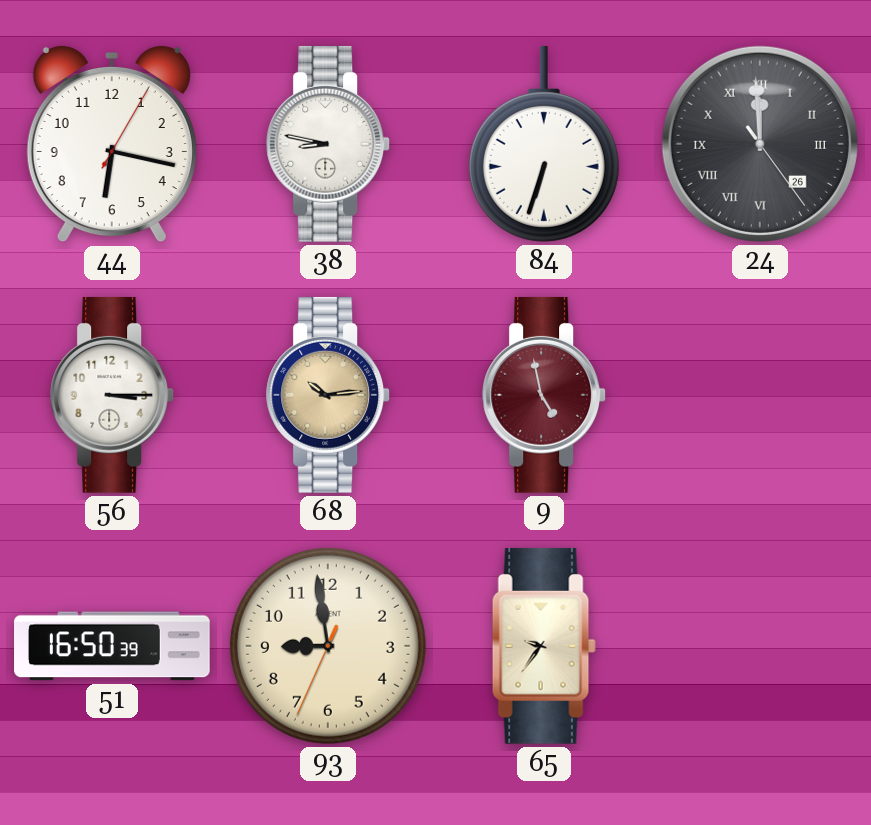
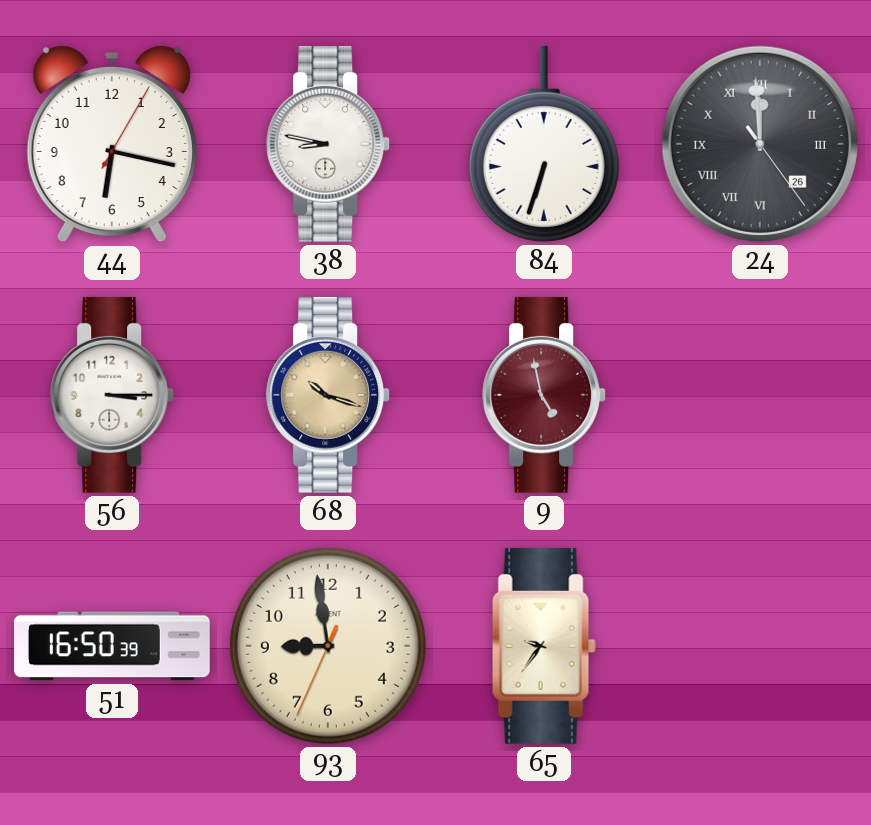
68: 10:14 -> 10:18
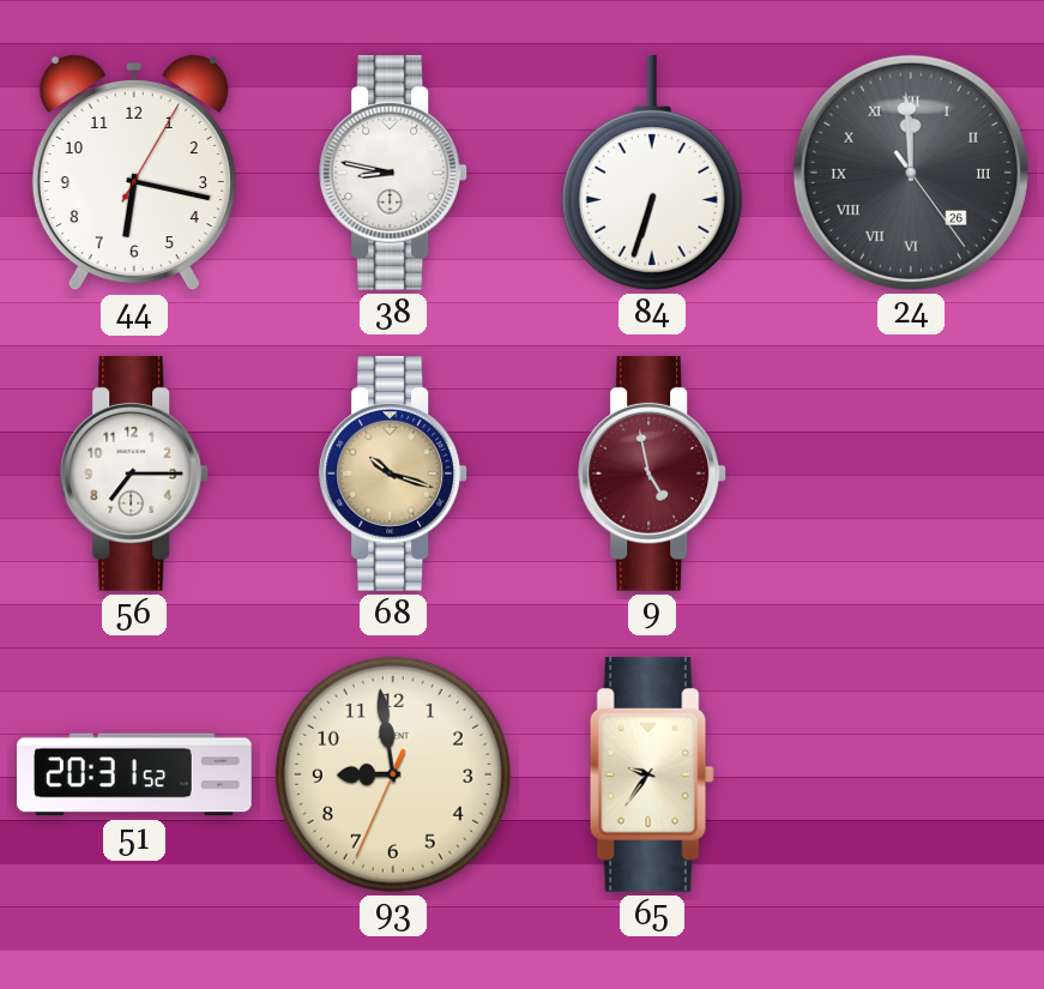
56: 3:15 -> 7:15
51: 16:50 -> 20:31
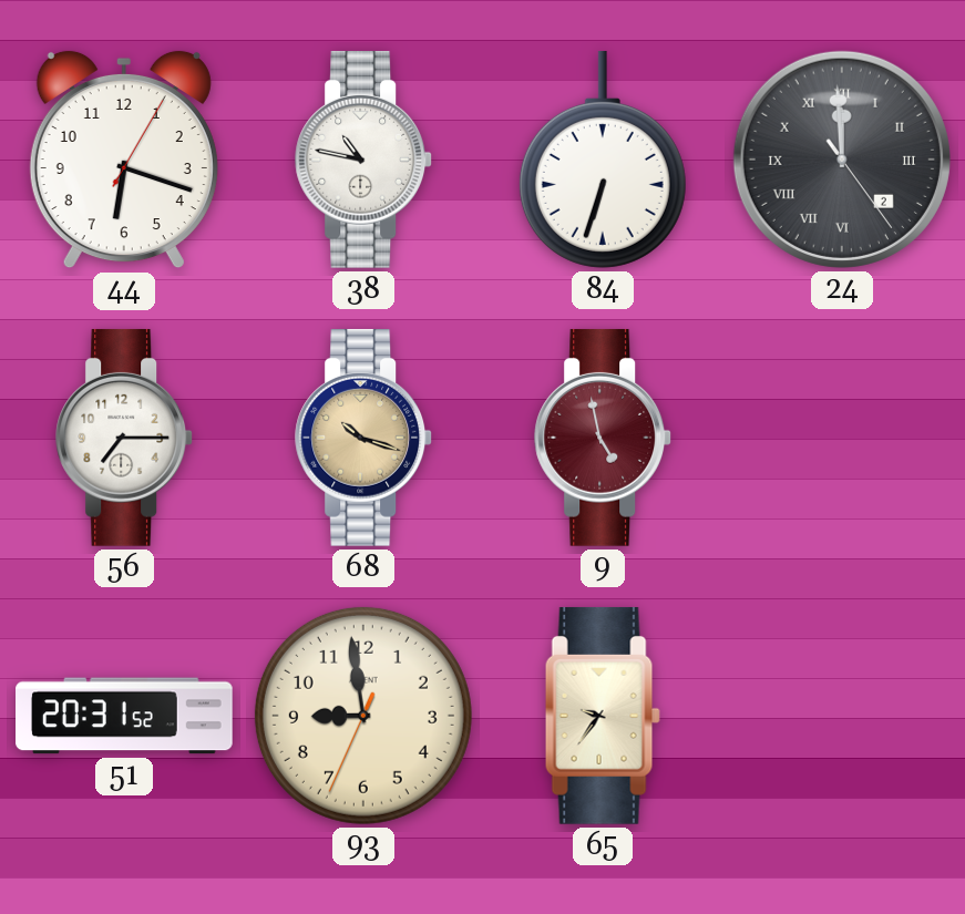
44: 6:17 -> 6:18
38: 8:47 -> 10:47
24 date: 26 -> 2
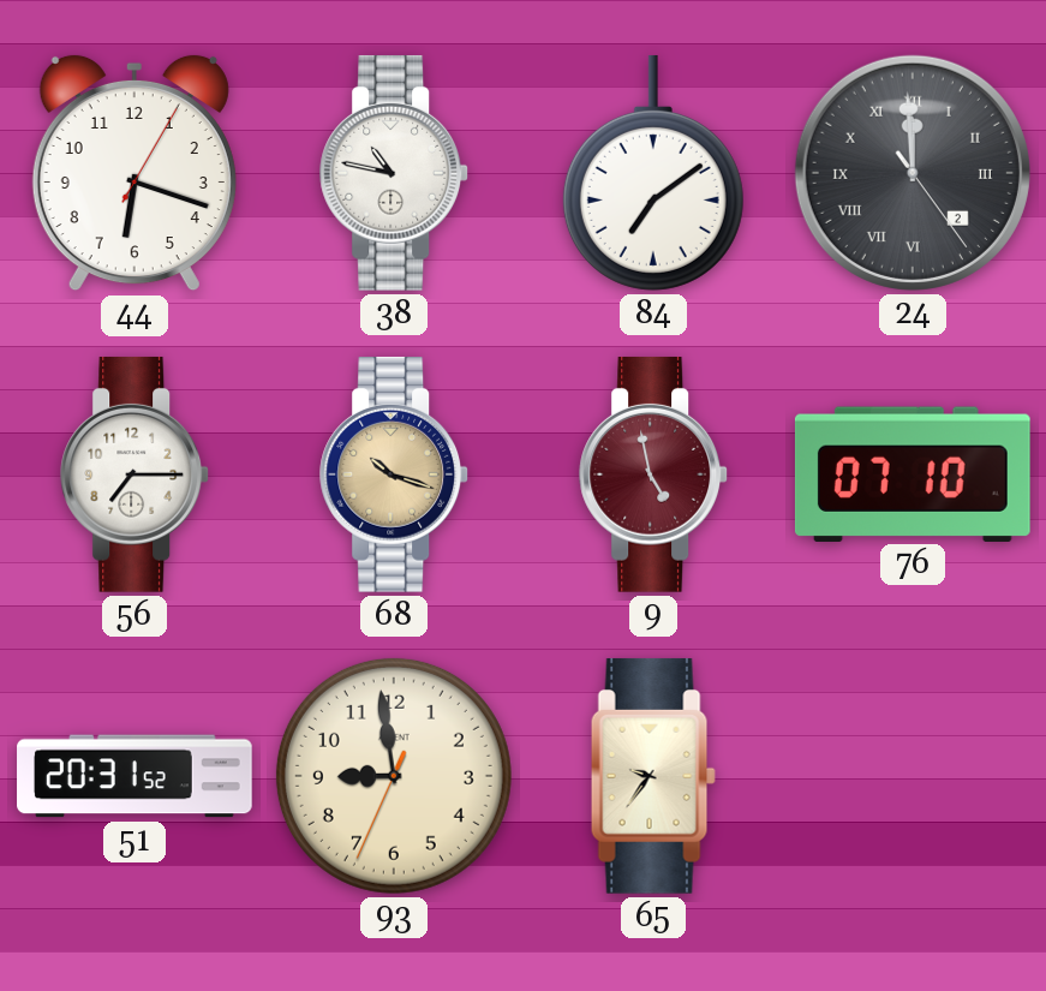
84: 6:33 -> 7:09
76: none -> 07:10
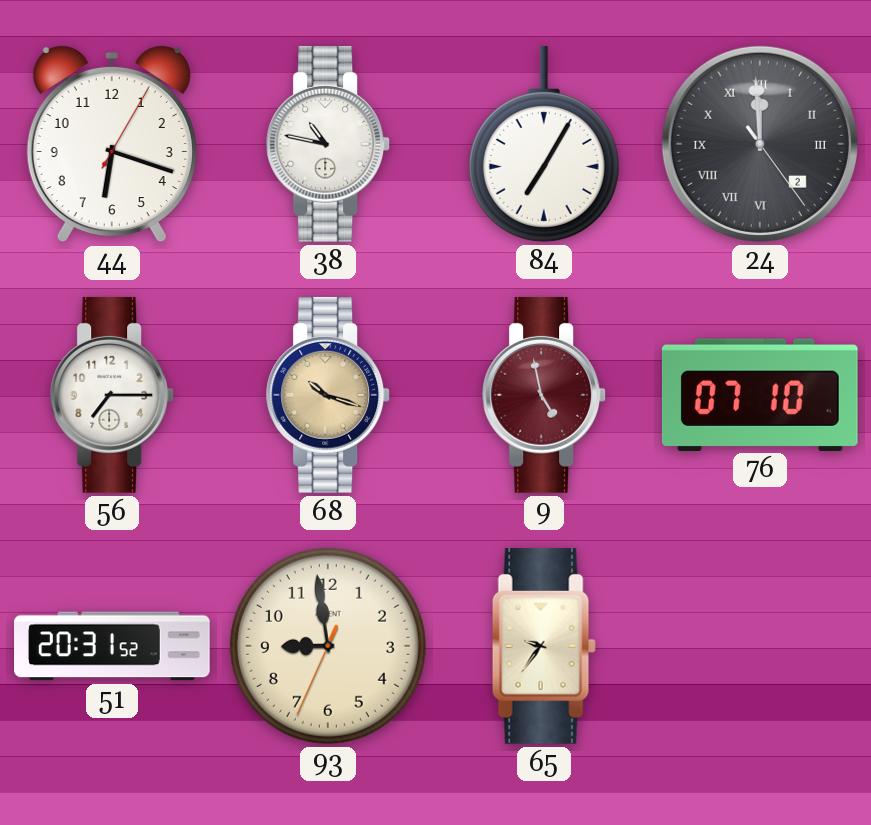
84: 7:09 -> 7:05
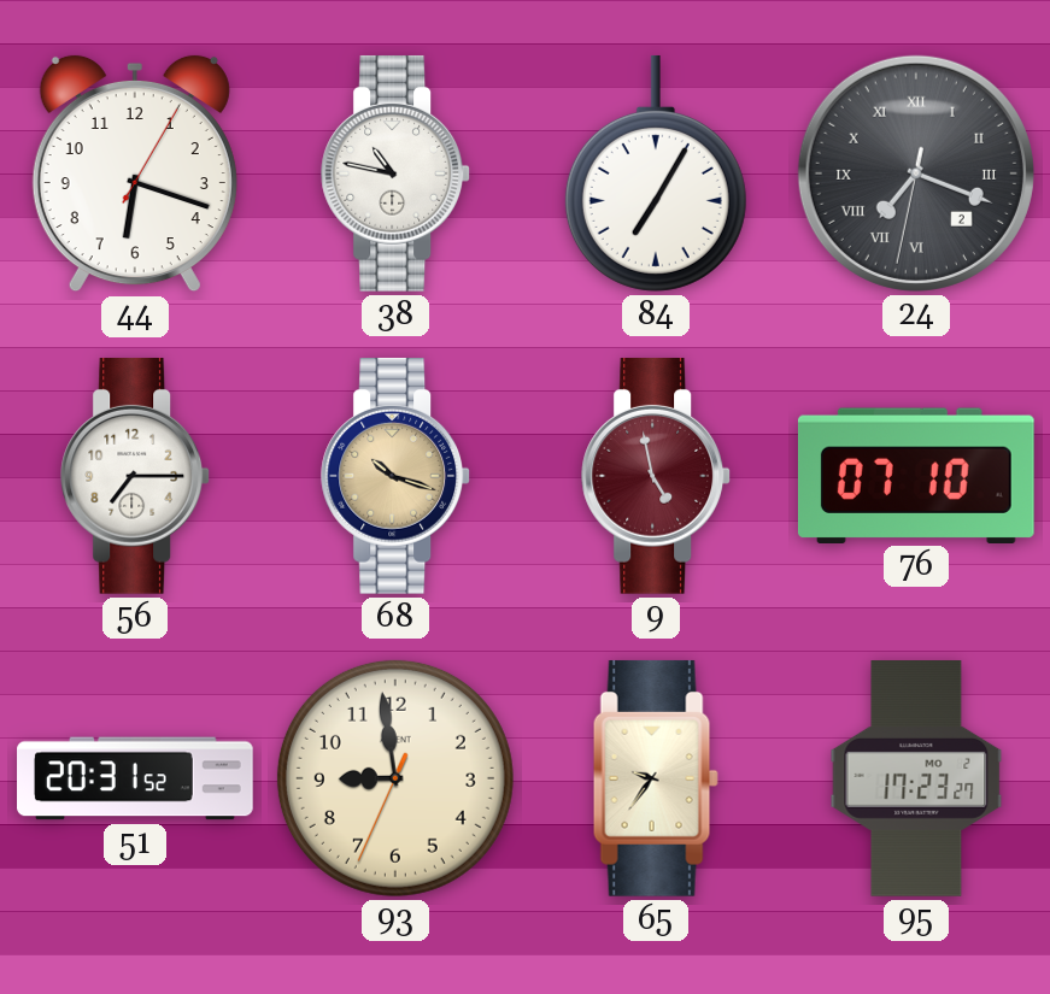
24: 11:59 -> 7:18
95: none -> 17:23
